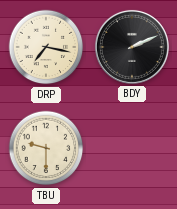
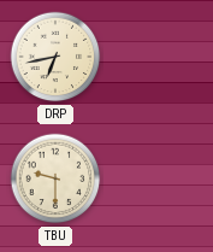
DRP: 7:17 -> 6:43
BDY: 2:11 -> none
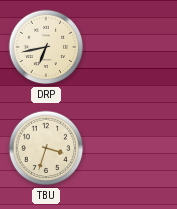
TBU: 9:30 -> 3:33
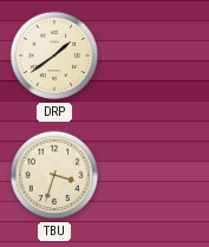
DRP: 6:43 -> 1:39
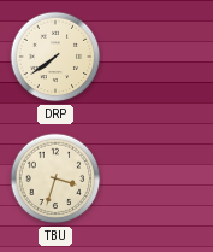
DRP: 1:39 -> 7:39
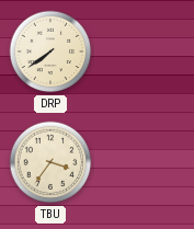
TBU: 3:33 -> 3:36
